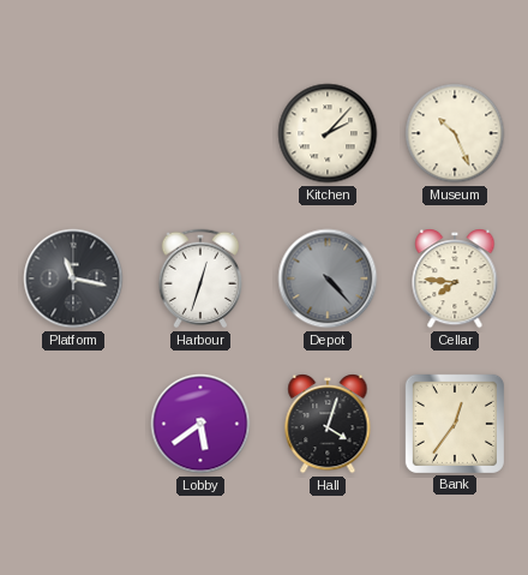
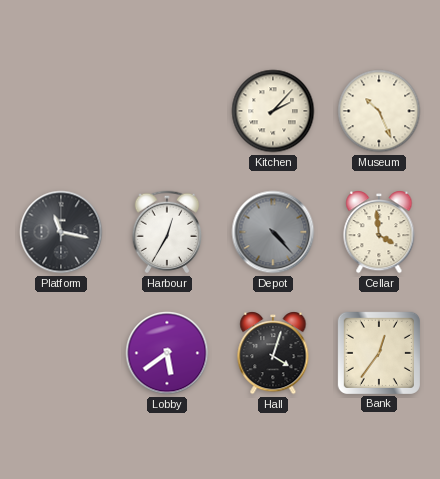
Harbour: 12:33 -> 12:35
Cellar: 7:46 -> 3:59
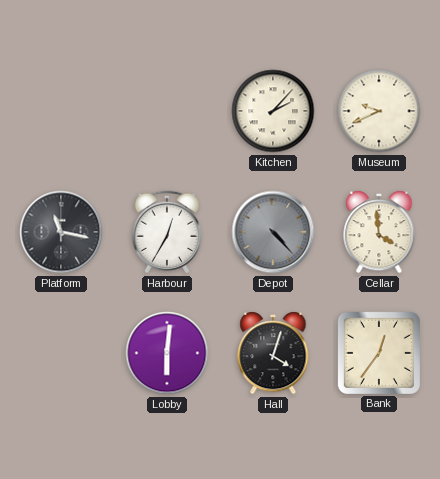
Museum: 10:26 -> 9:41
Lobby: 5:39 -> 6:01
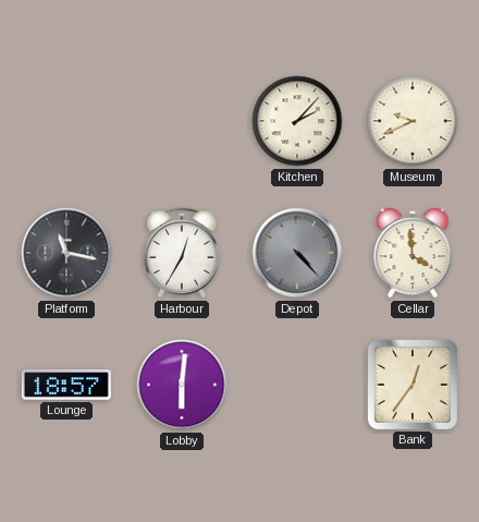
Lounge: none -> 18:57
Hall: 4:03 -> none
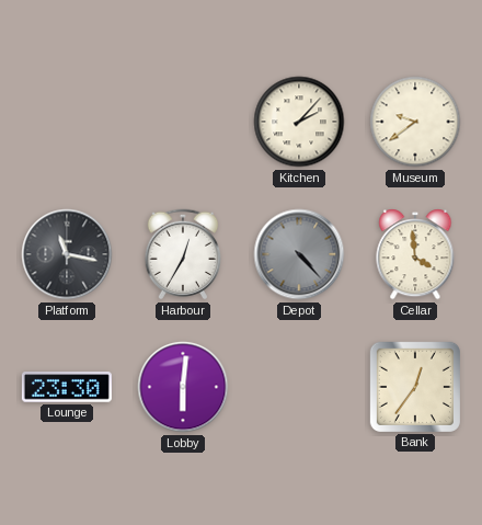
Museum: 9:41 -> 9:39
Lounge: 18:57 -> 23:30
